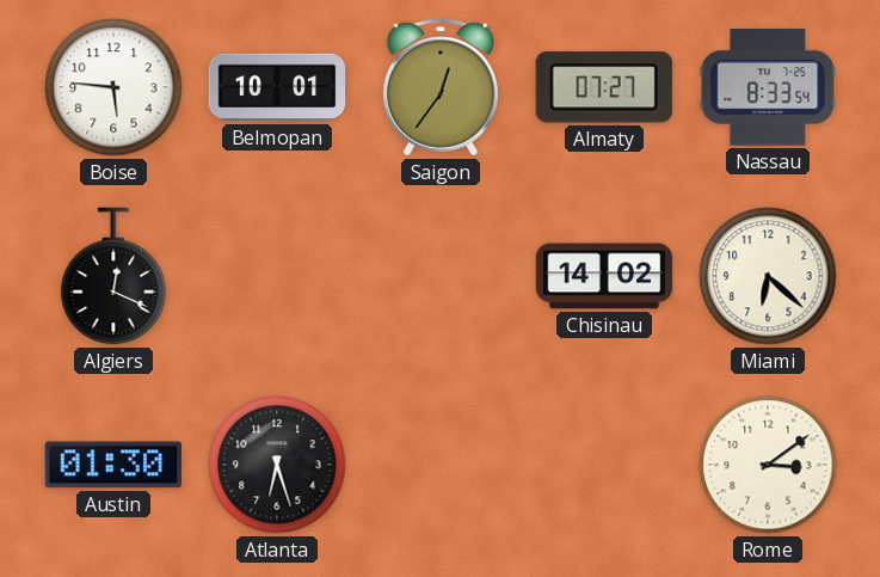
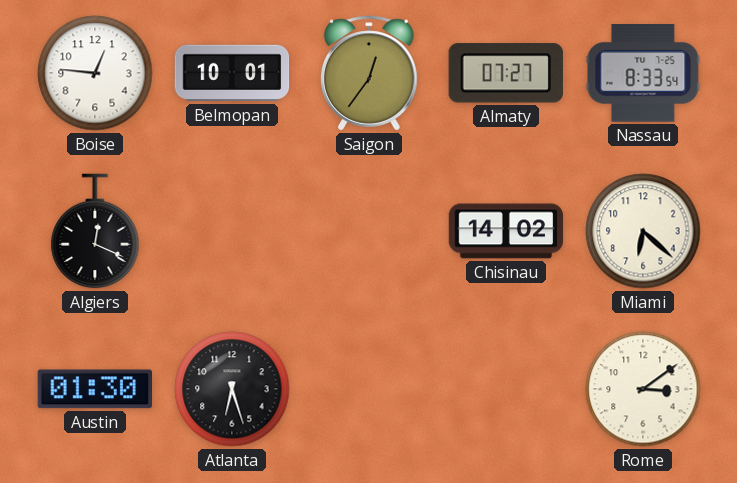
Boise: 5:46 -> 12:46
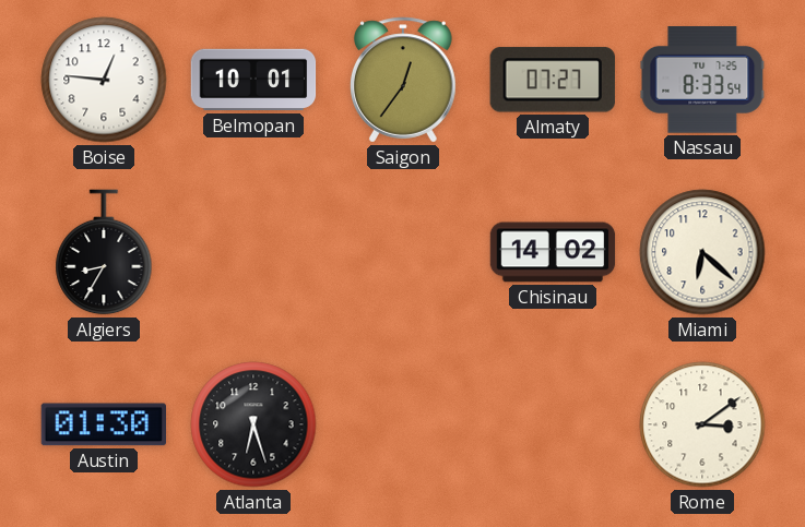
Algiers: 12:19 -> 8:35
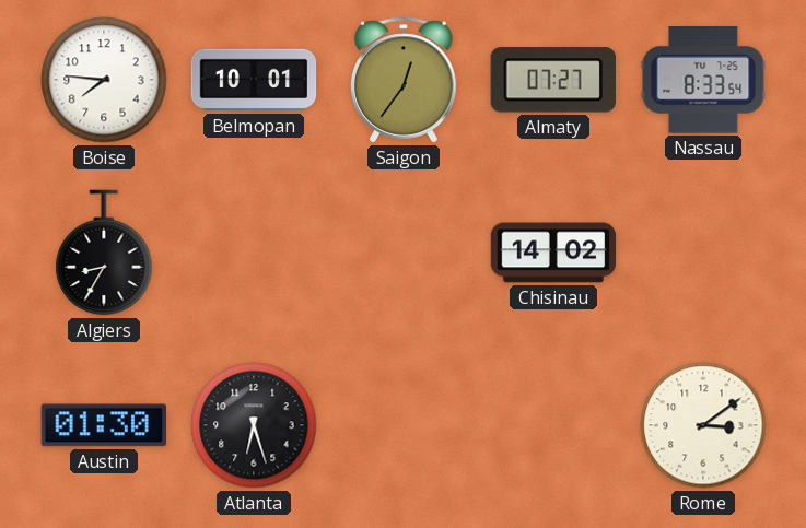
Boise: 12:46 -> 7:46
Miami: 6:22 -> none
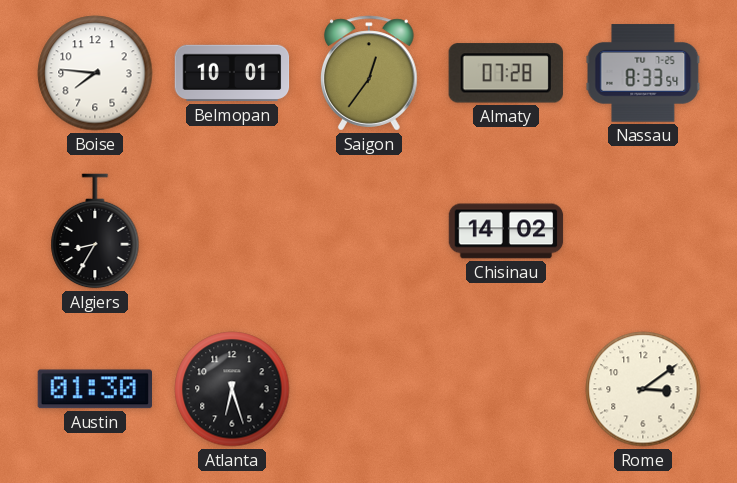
Almaty: 07:27 -> 07:28
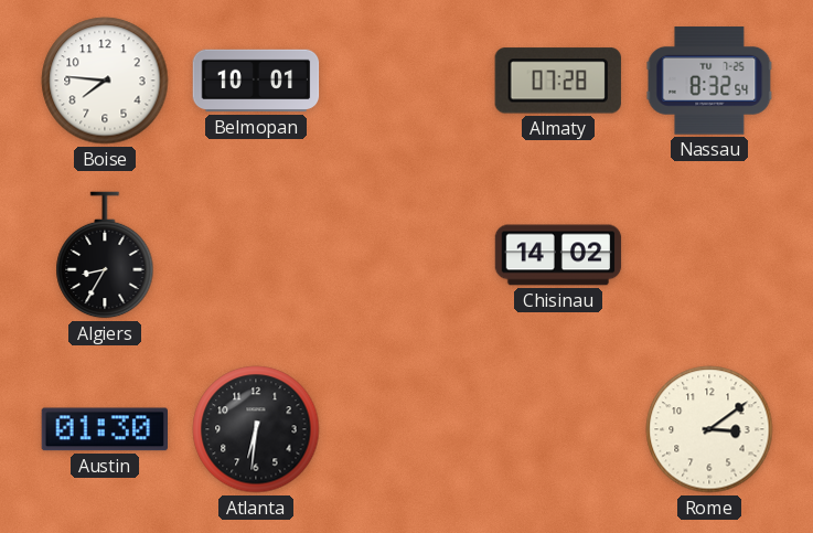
Saigon: 12:36 -> none
Nassau: 8:33 -> 8:32
Atlanta: 6:27 -> 6:31
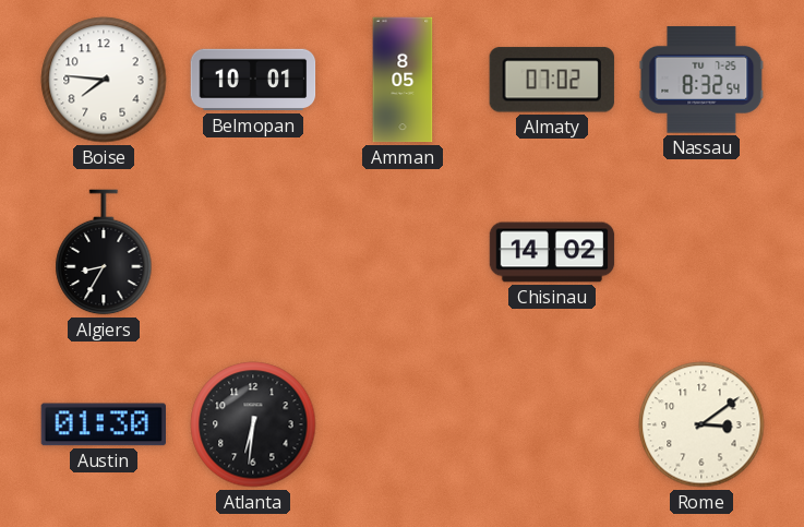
Amman: none -> 8:05
Almaty: 07:28 -> 07:02
